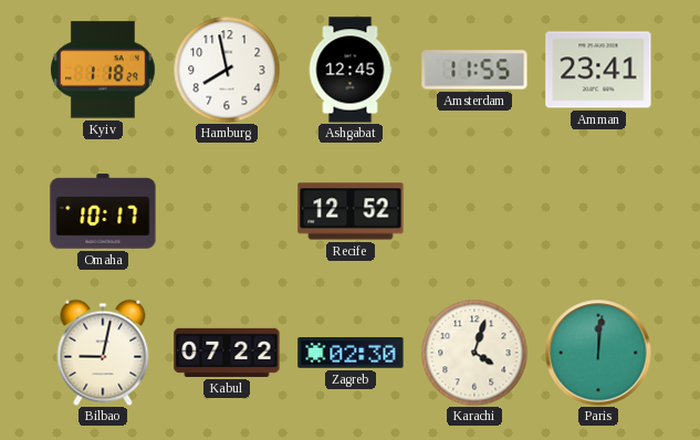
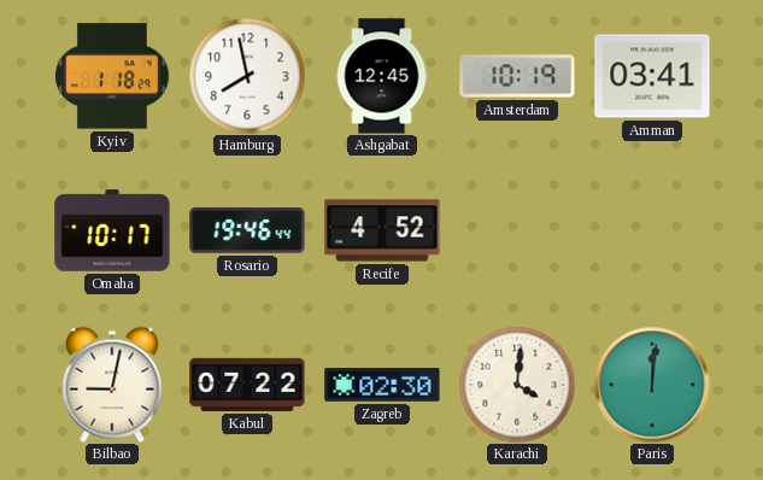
Amsterdam: 11:55 -> 10:19
Amman: 23:41 -> 03:41
Rosario: none -> 19:46
Recife: 12:52 -> 4:52
Karachi: 4:03 -> 4:01
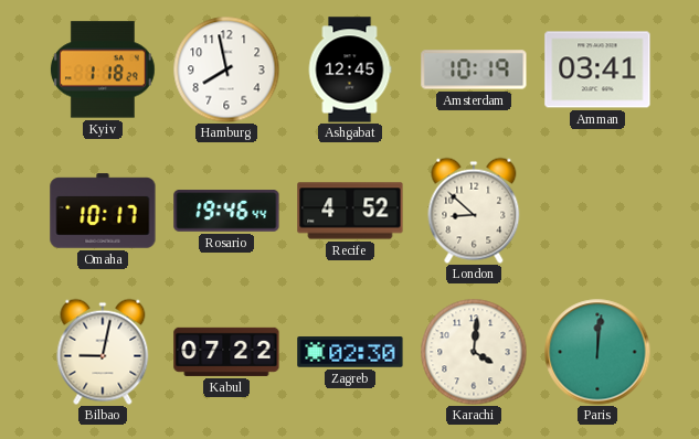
London: none -> 8:52
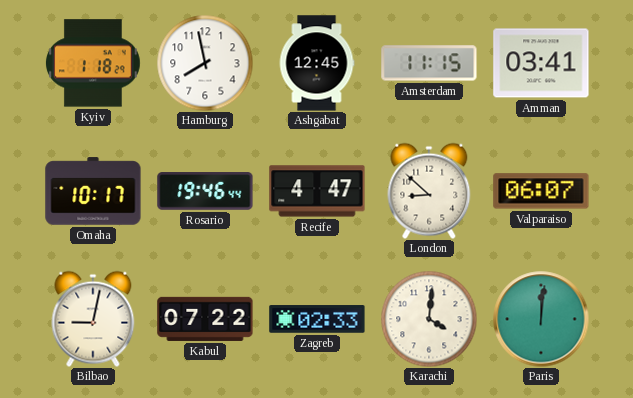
Amsterdam: 10:19 -> 11:15
Recife: 4:52 -> 4:47
Valparaiso: none -> 06:07
Zagreb: 02:30 -> 02:33
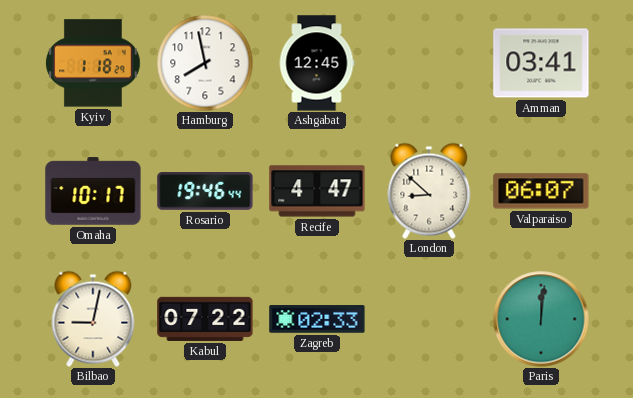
Amsterdam: 11:15 -> none
Karachi: 4:01 -> none
